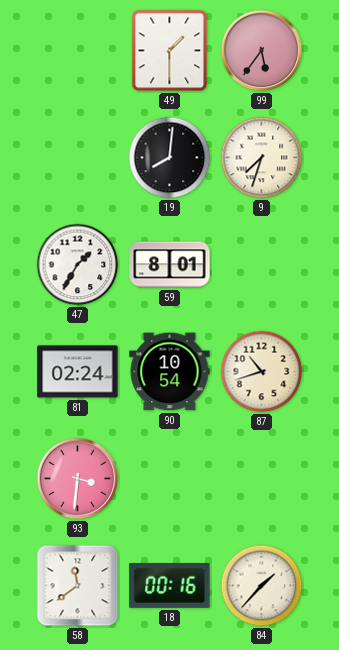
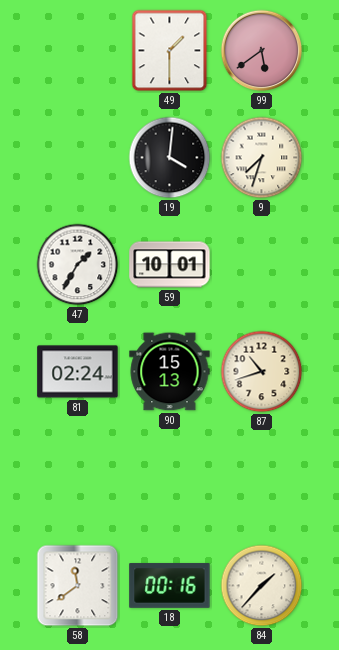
99: 5:36 -> 5:39
19: 8:01 -> 4:01
59: 8:01 -> 10:01
90: 10:54 -> 15:13
93: 3:31 -> none
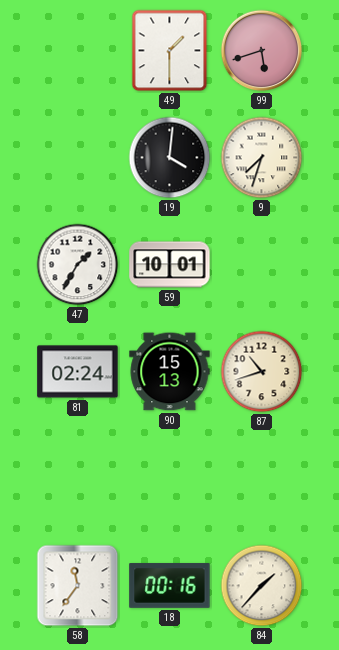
99: 5:39 -> 5:42
58: 11:39 -> 11:36
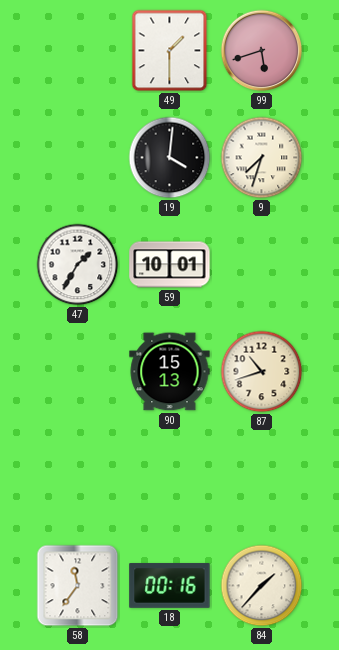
81: 02:24 -> none
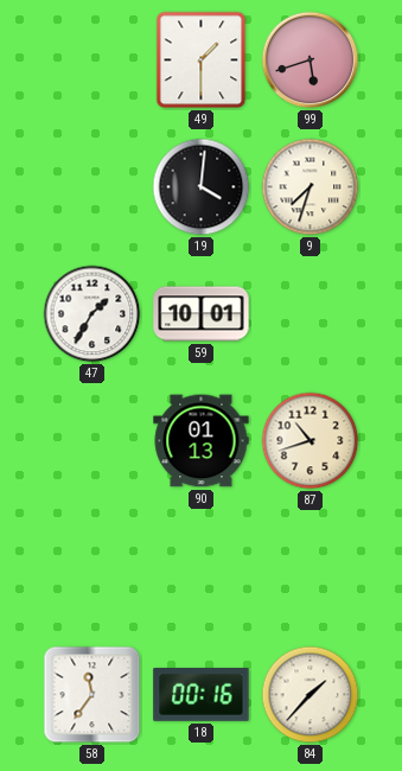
90: 15:13 -> 01:13
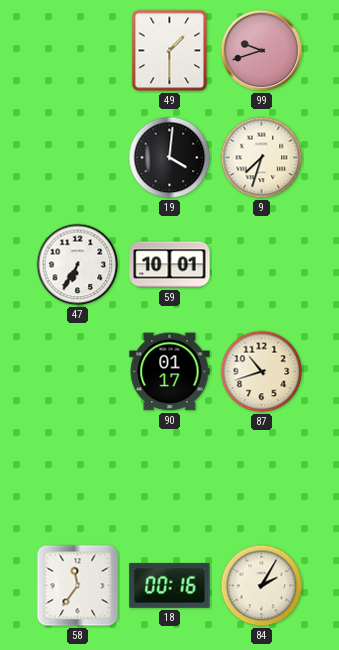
99: 5:42 -> 9:42
47: 1:35 -> 6:35
90: 01:13 -> 01:17
84: 1:37 -> 2:05
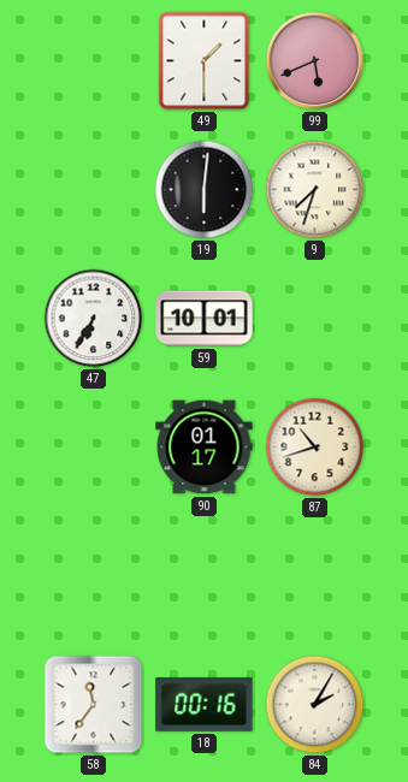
99: 9:42 -> 5:41
19: 4:01 -> 6:01
